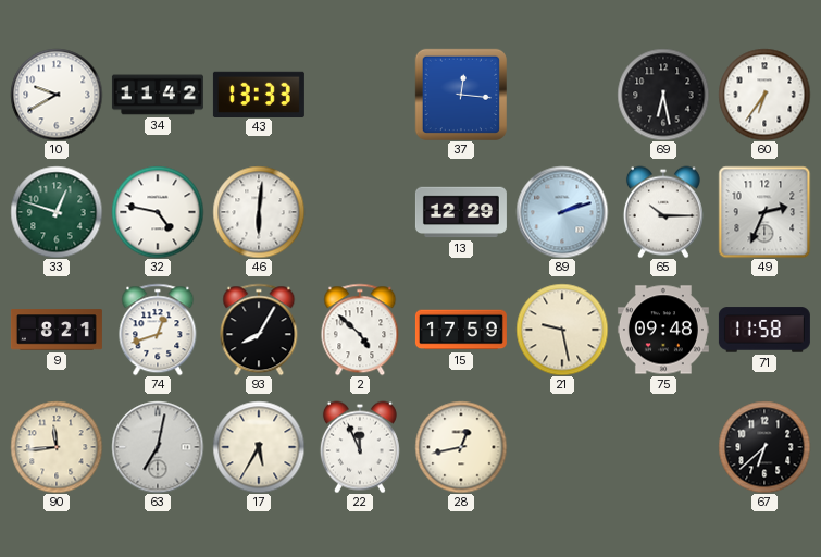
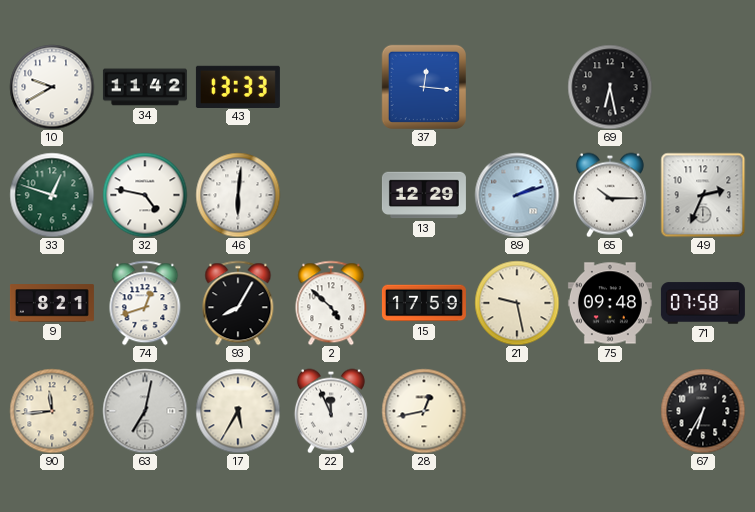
60: 6:36 -> none
71: 11:58 -> 07:58
67: 6:38 -> 6:35
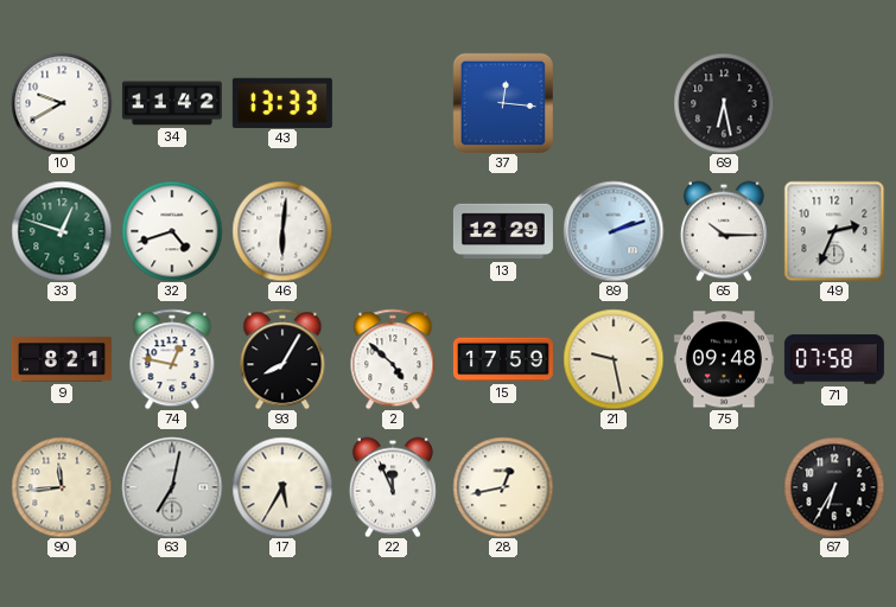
32: 4:47 -> 4:42
74: 12:42 -> 12:47
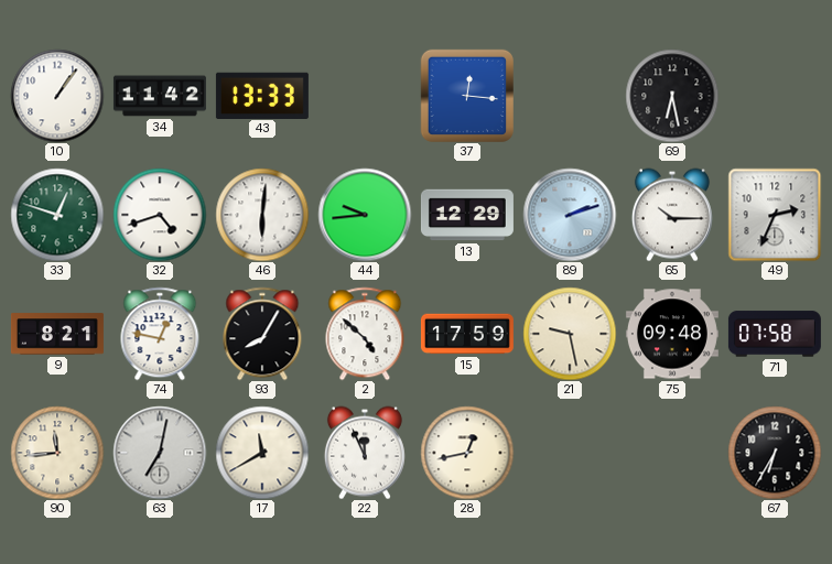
10: 9:40 -> 1:06
44: none -> 9:44
17: 5:35 -> 11:40
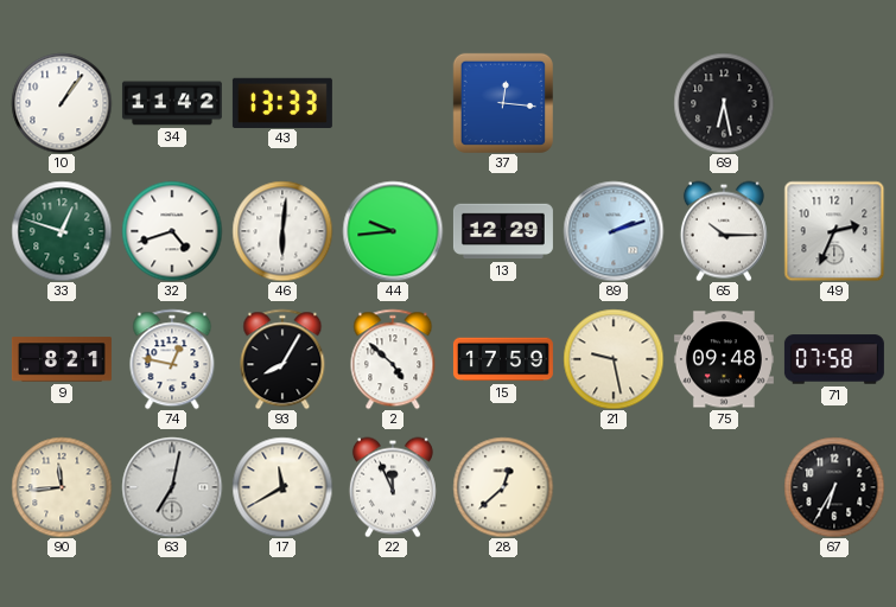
28: 12:43 -> 12:38
